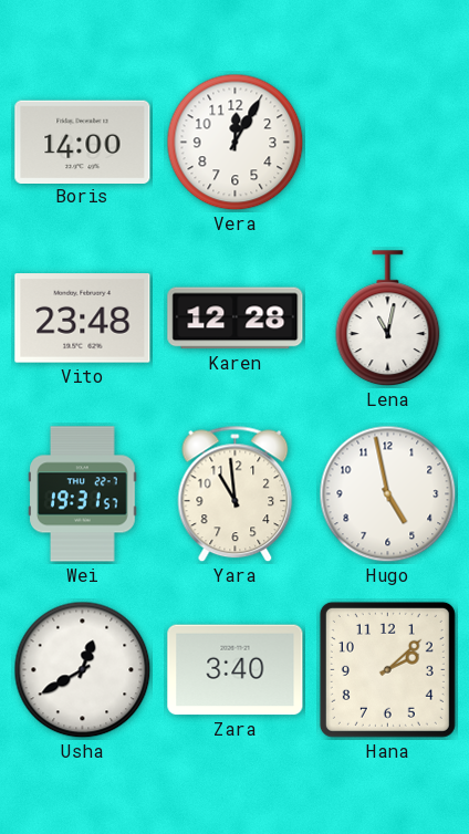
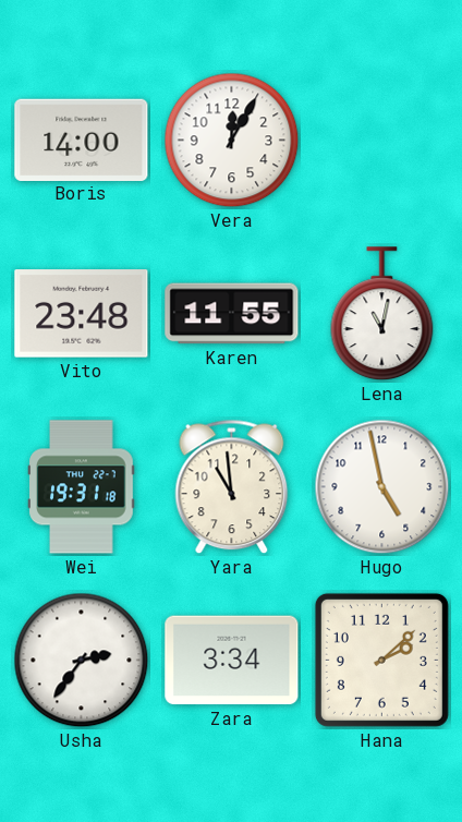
Karen: 12:28 -> 11:55
Wei: 19:31:57 -> 19:31:18
Usha: 12:40 -> 2:36
Zara: 3:40 -> 3:34
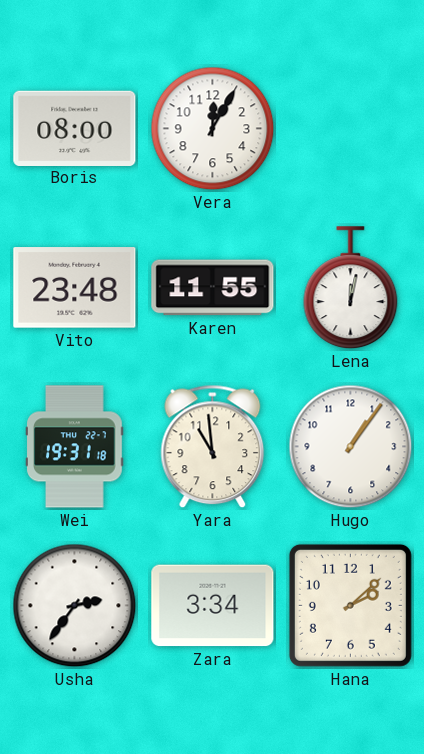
Boris: 14:00 -> 08:00
Lena: 11:02 -> 12:02
Hugo: 4:58 -> 1:06
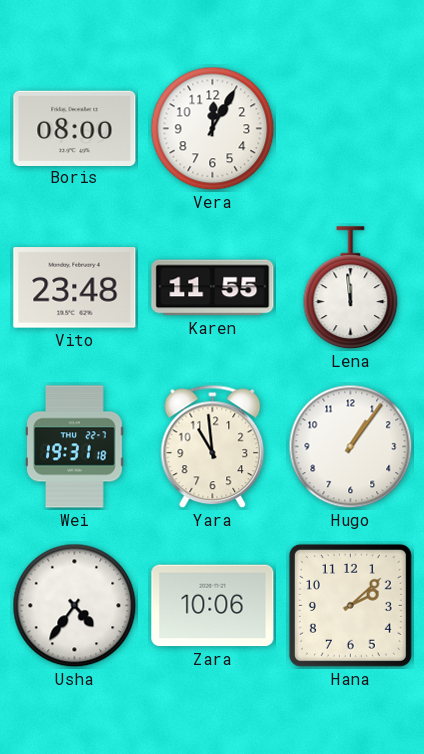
Lena: 12:02 -> 11:59
Usha: 2:36 -> 4:36
Zara: 3:34 -> 10:06
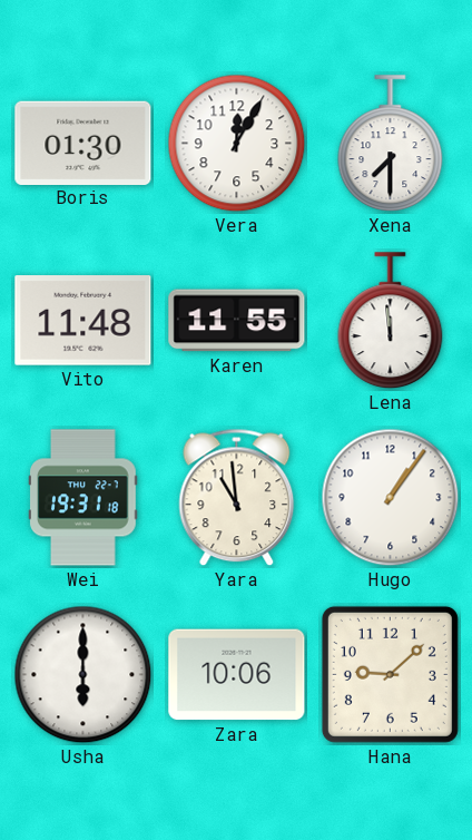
Boris: 08:00 -> 01:30
Xena: none -> 7:30
Vito: 23:48 -> 11:48
Usha: 4:36 -> 6:00
Hana: 2:08 -> 9:08
